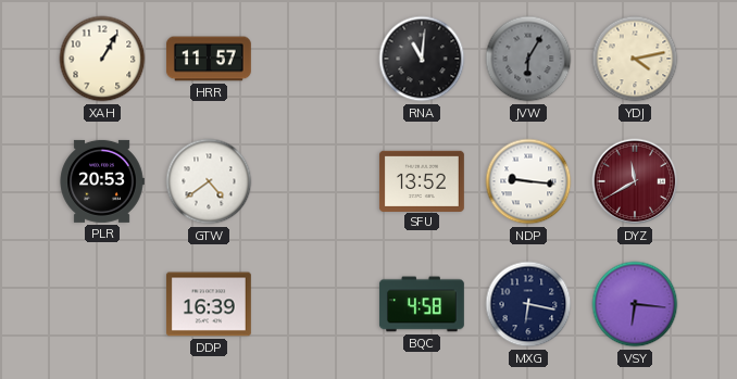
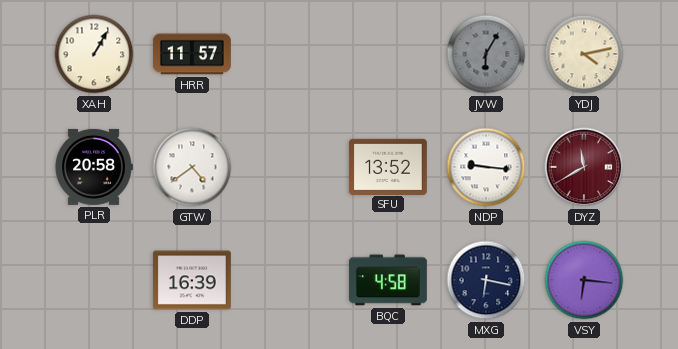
RNA: 11:01 -> none
PLR: 20:53 -> 20:58
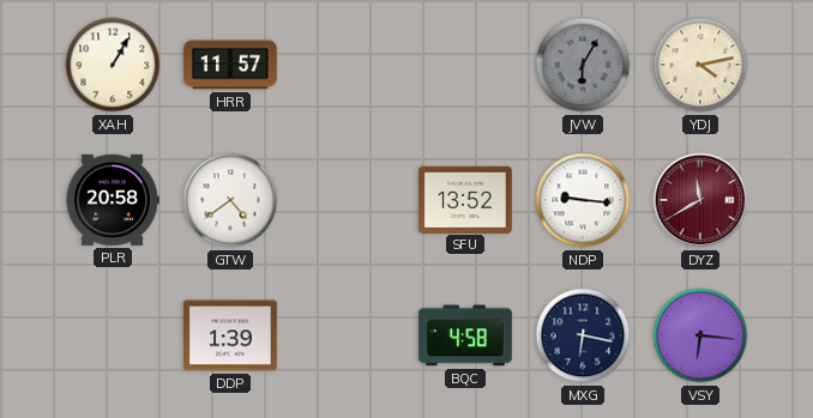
DDP: 16:39 -> 1:39
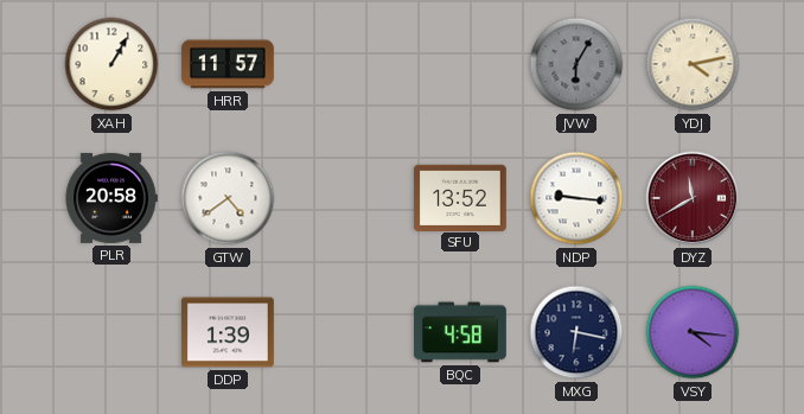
VSY: 6:16 -> 4:16
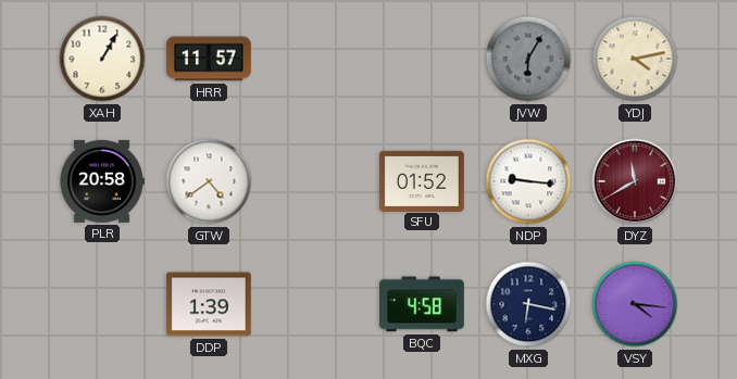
SFU: 13:52 -> 01:52
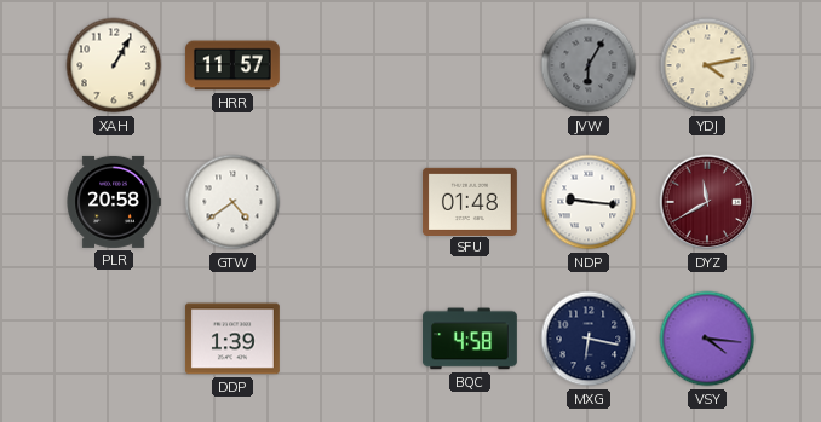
SFU: 01:52 -> 01:48
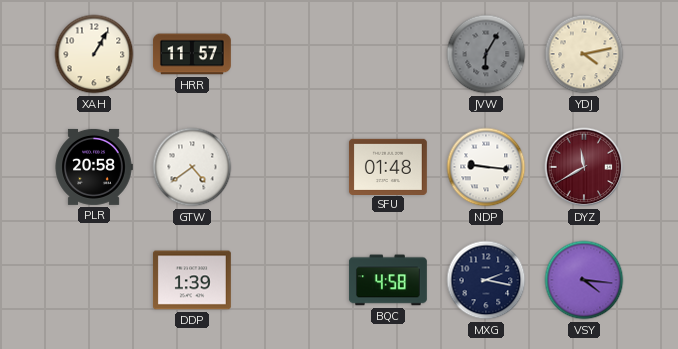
MXG: 6:17 -> 2:17
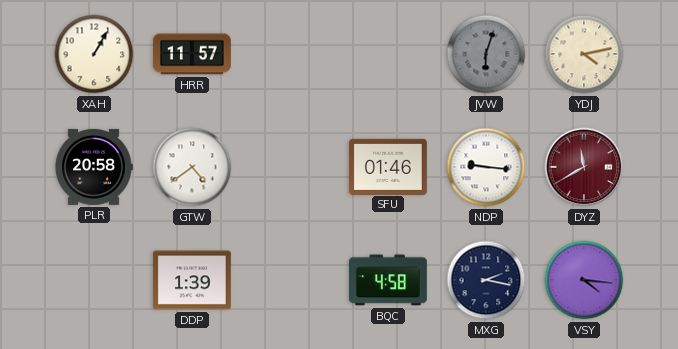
JVW: 6:05 -> 6:03
SFU: 01:48 -> 01:46
